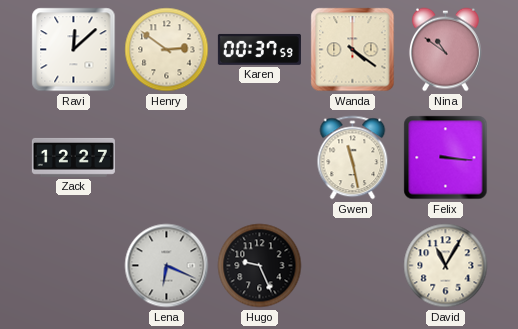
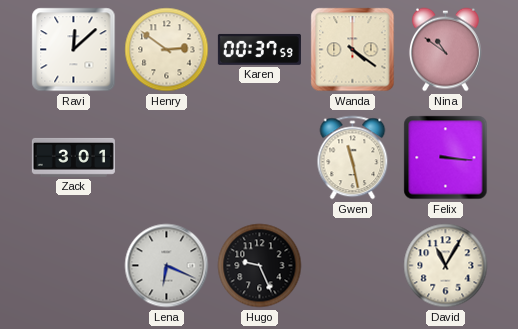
Zack: 12:27 -> 3:01
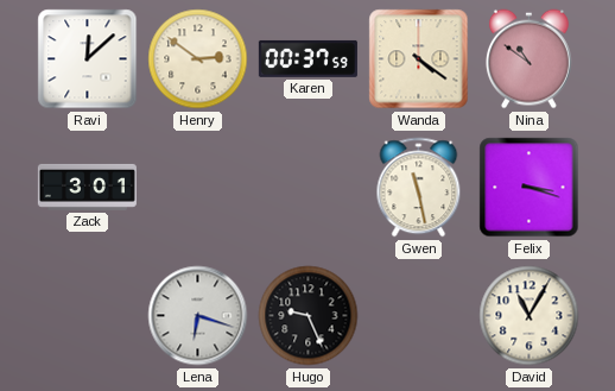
Felix: 3:16 -> 3:18
Lena: 6:19 -> 6:18
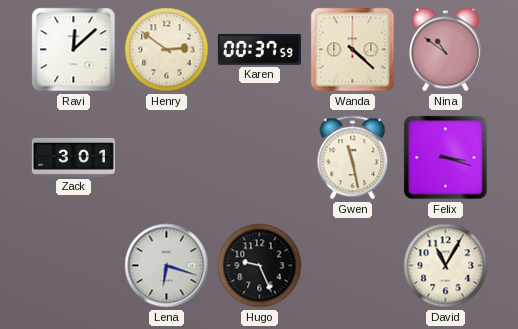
Wanda: 4:21 -> 4:22
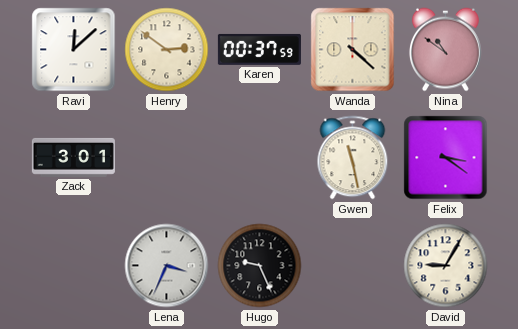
Felix: 3:18 -> 3:21
Lena: 6:18 -> 3:34
David: 11:05 -> 9:05
